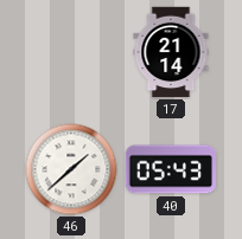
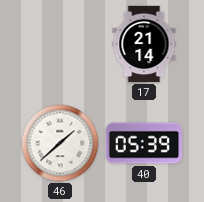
40: 05:43 -> 05:39
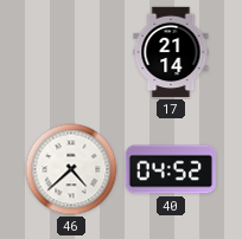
46: 1:38 -> 4:38
40: 05:39 -> 04:52
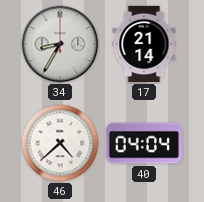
34: none -> 8:35
40: 04:52 -> 04:04
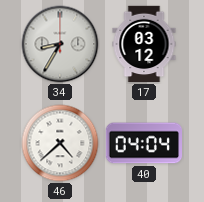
17: 21:14 -> 03:12
